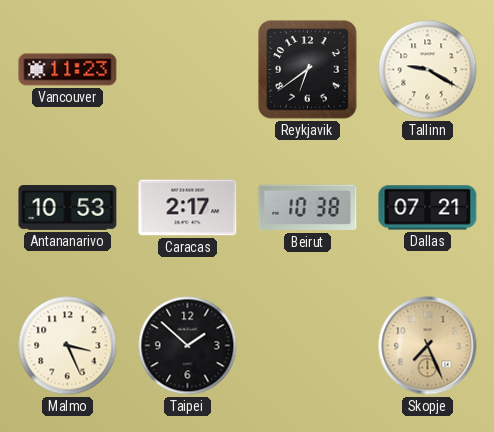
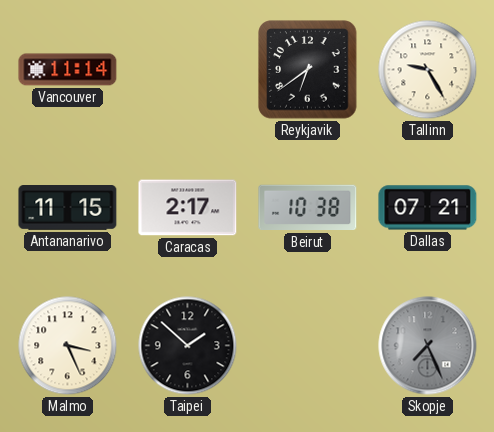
Vancouver: 11:23 -> 11:14
Tallinn: 9:20 -> 9:25
Antananarivo: 10:53 -> 11:15
Skopje dial: champagne -> grey
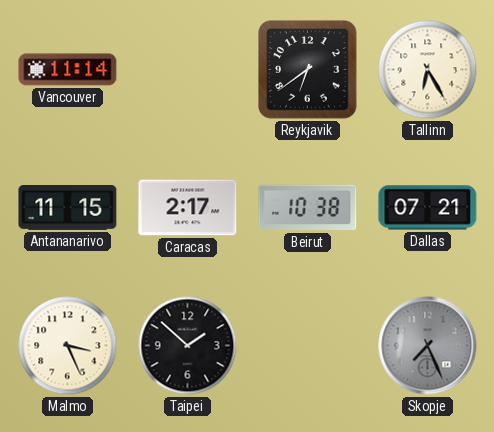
Tallinn: 9:25 -> 6:25
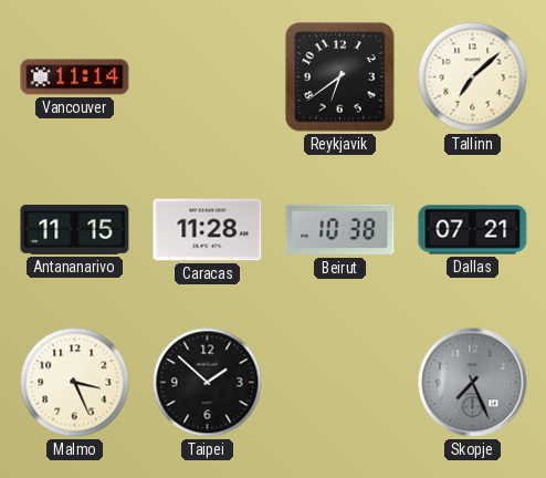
Tallinn: 6:25 -> 7:08
Caracas: 2:17 -> 11:28
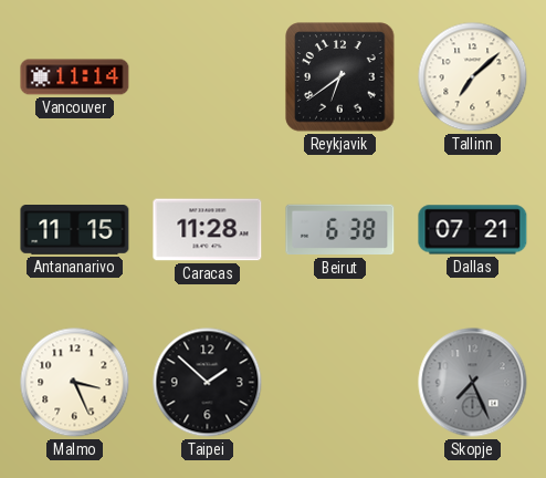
Beirut: 10:38 -> 6:38
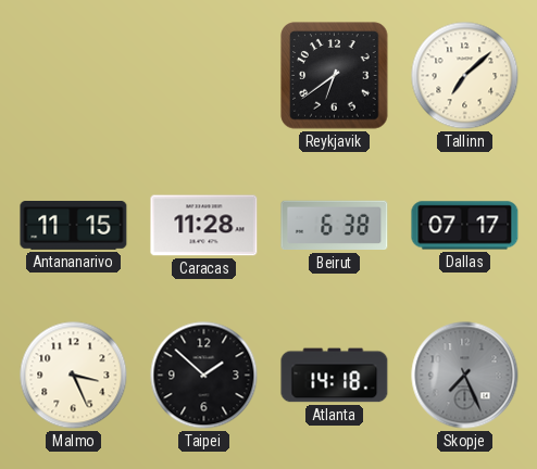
Vancouver: 11:14 -> none
Dallas: 07:21 -> 07:17
Atlanta: none -> 14:18
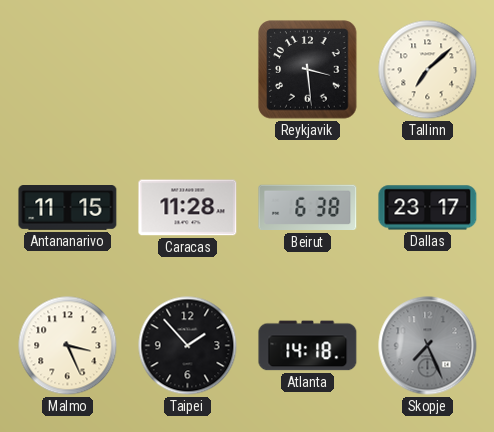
Reykjavik: 6:39 -> 3:29
Dallas: 07:17 -> 23:17
Taipei: 1:52 -> 1:53
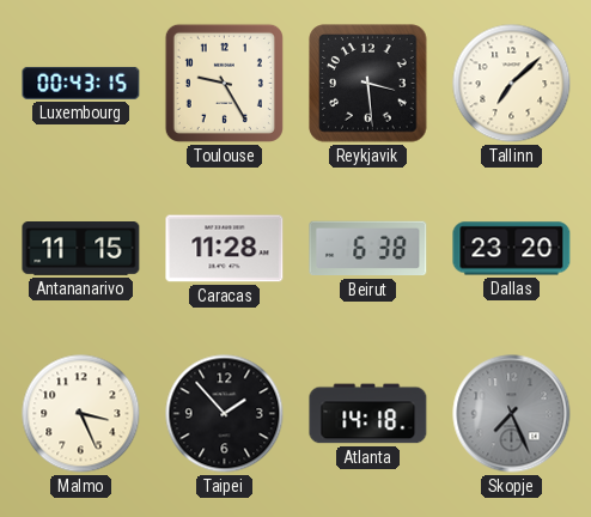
Luxembourg: none -> 00:43
Toulouse: none -> 9:25
Dallas: 23:17 -> 23:20
